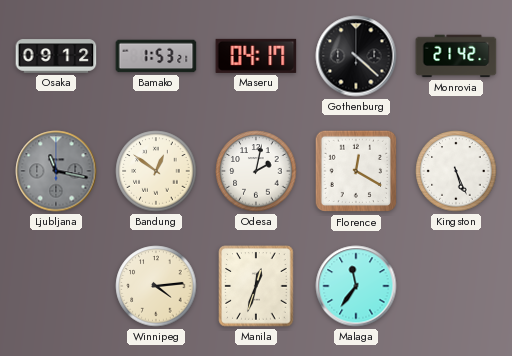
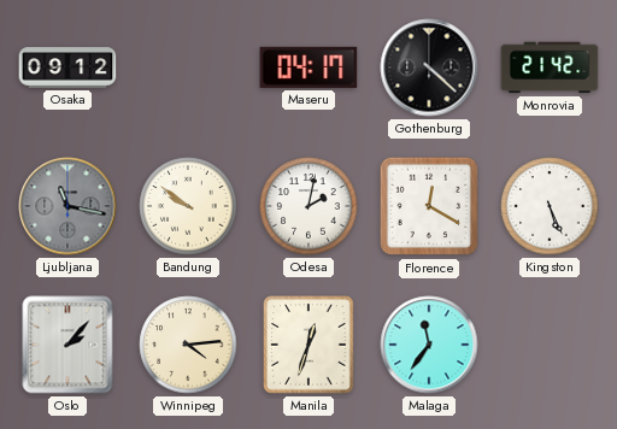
Bamako: 1:53 -> none
Bandung: 12:51 -> 9:51
Oslo: none -> 2:07
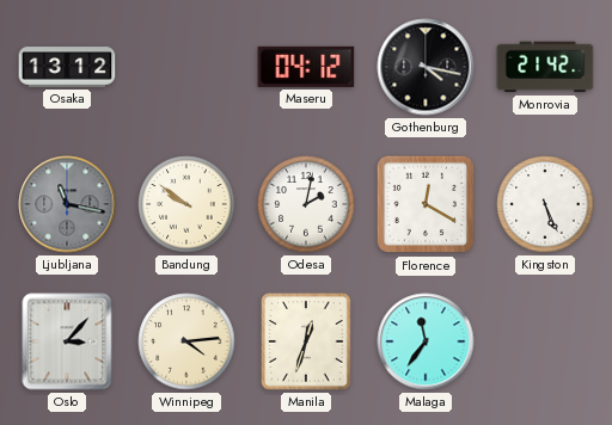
Osaka: 09:12 -> 13:12
Maseru: 04:17 -> 04:12
Gothenburg: 4:22 -> 4:17
Oslo: 2:07 -> 3:07
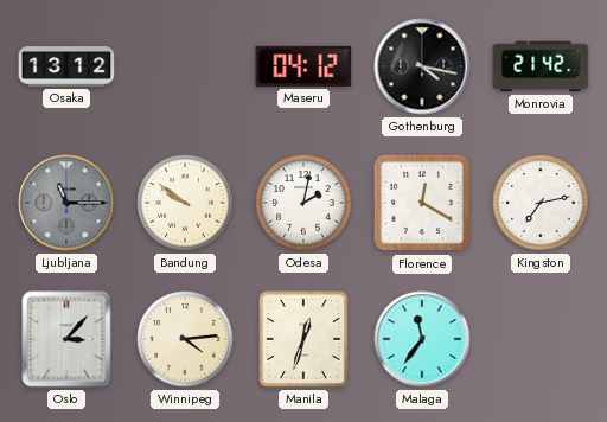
Ljubljana: 11:17 -> 11:15
Kingston: 5:26 -> 7:13
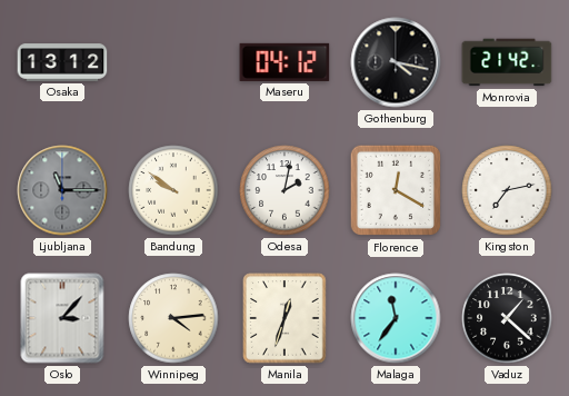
Vaduz: none -> 1:22
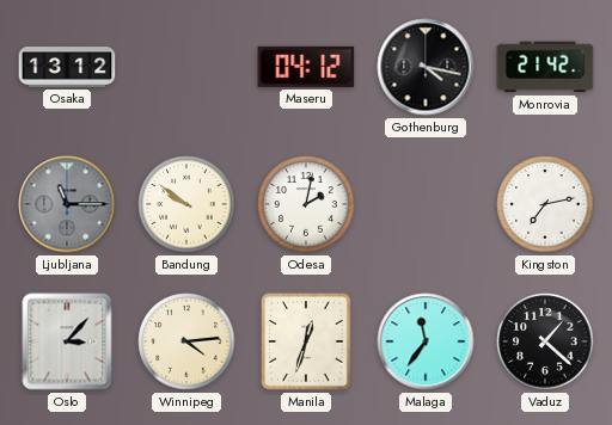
Florence: 12:20 -> none
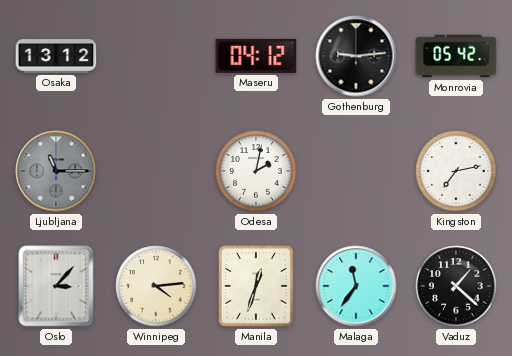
Gothenburg: 4:17 -> 9:14
Monrovia: 21:42 -> 05:42
Bandung: 9:51 -> none
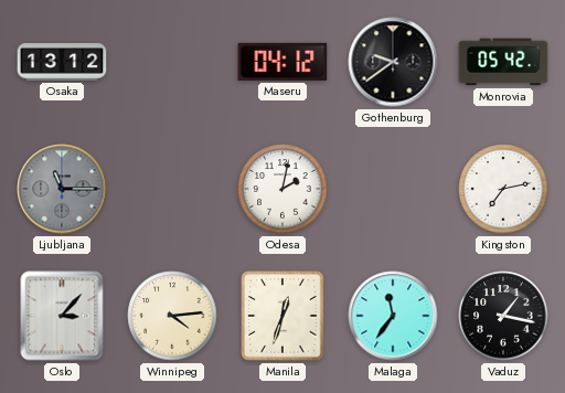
Gothenburg: 9:14 -> 9:39
Vaduz: 1:22 -> 1:17
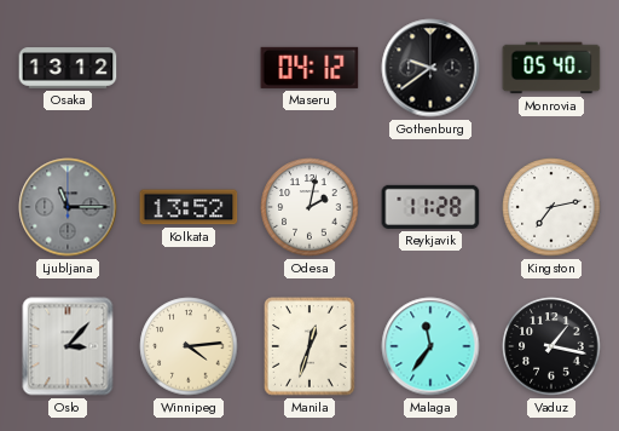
Monrovia: 05:42 -> 05:40
Kolkata: none -> 13:52
Reykjavik: none -> 11:28
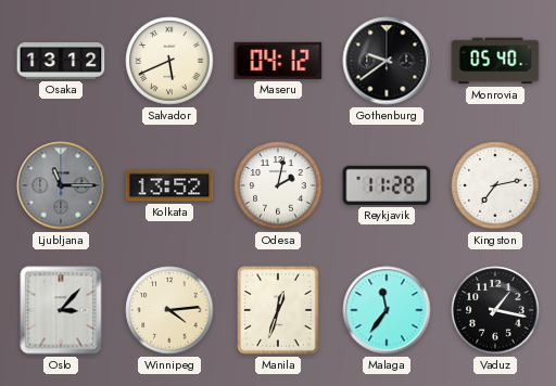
Salvador: none -> 5:41
